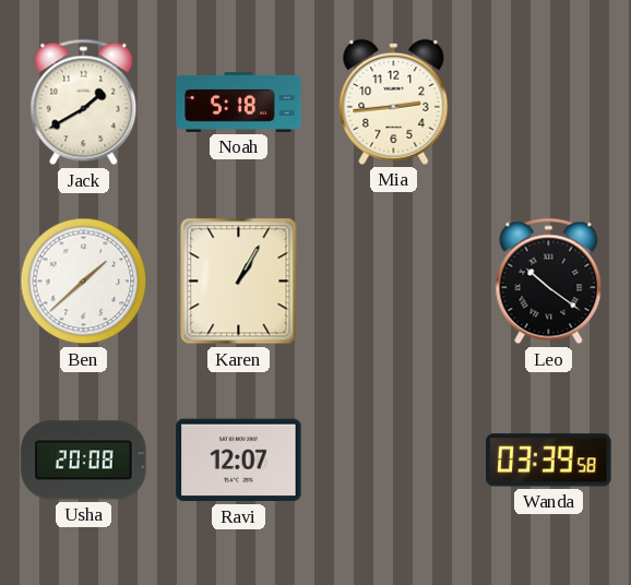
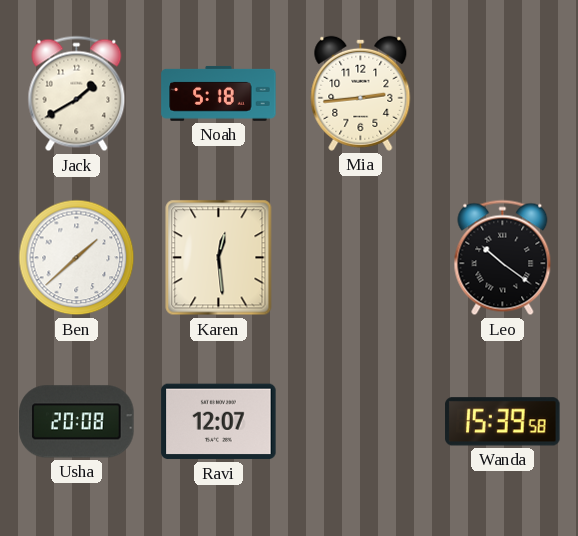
Karen: 1:05 -> 12:29
Wanda: 03:39 -> 15:39
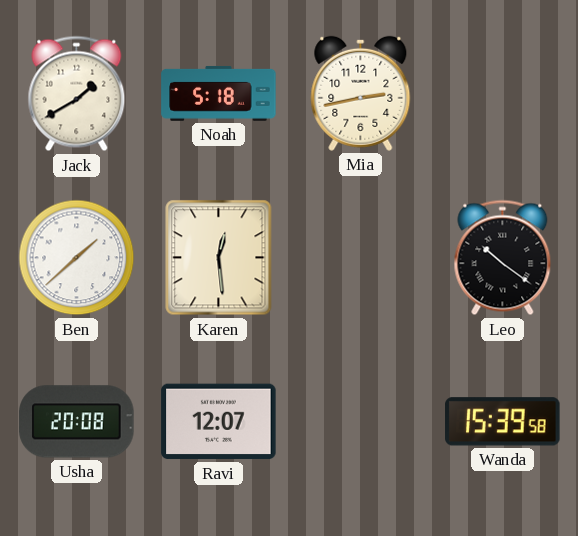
Mia: 2:44 -> 2:43
